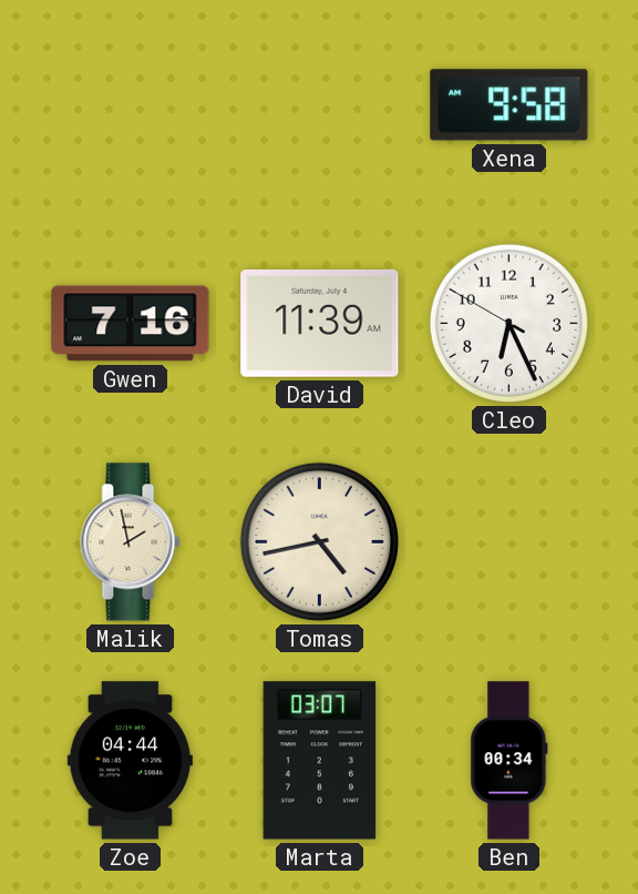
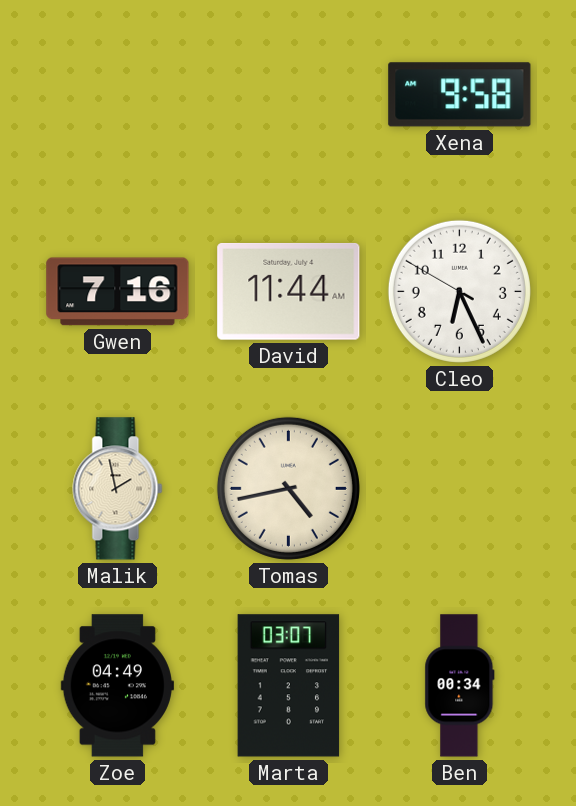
David: 11:39 -> 11:44
Zoe: 04:44 -> 04:49
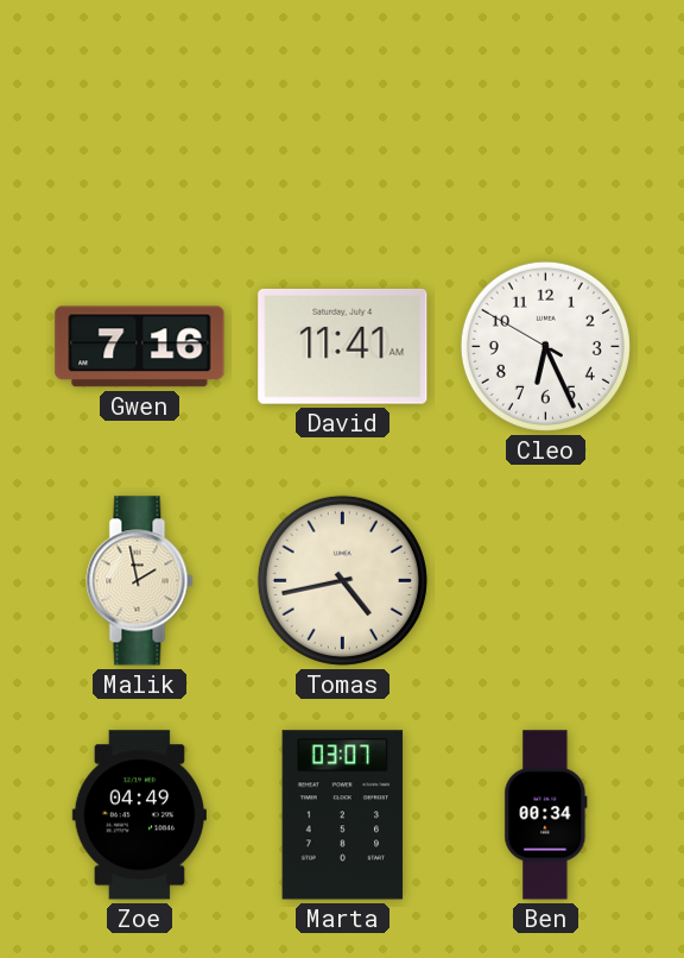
Xena: 9:58 -> none
David: 11:44 -> 11:41
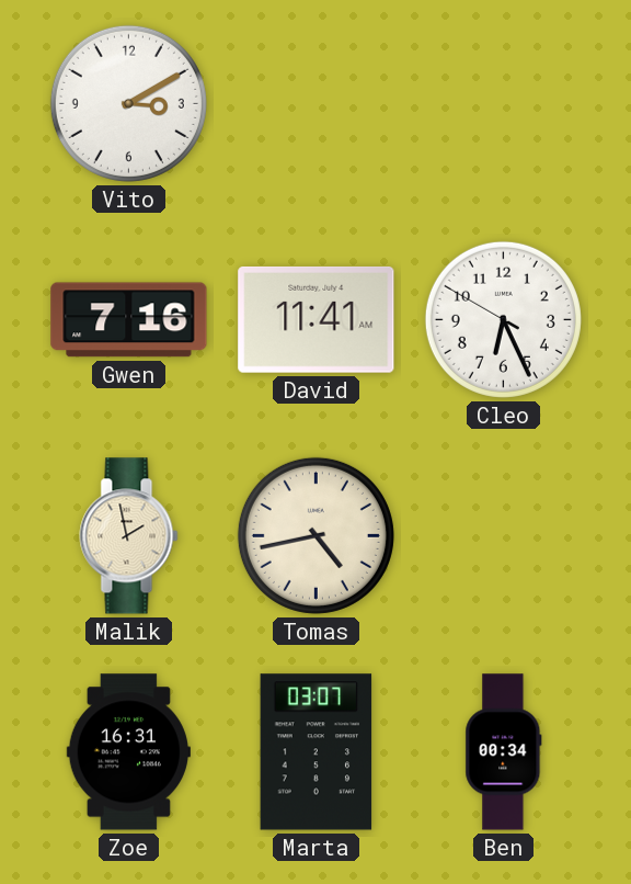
Vito: none -> 3:10
Zoe: 04:49 -> 16:31
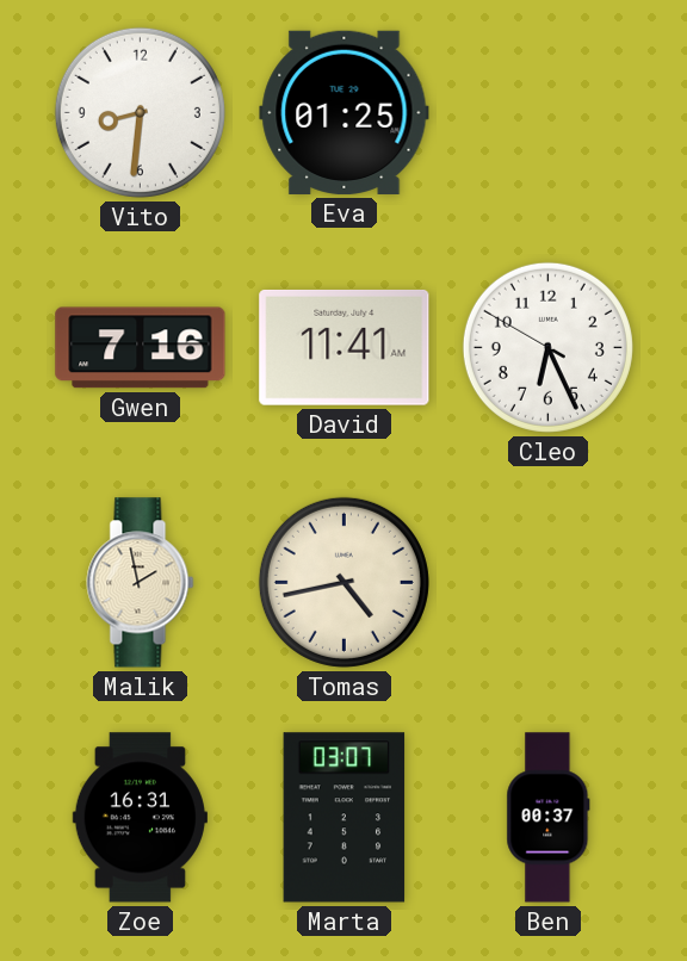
Vito: 3:10 -> 8:31
Eva: none -> 01:25
Ben: 00:34 -> 00:37
